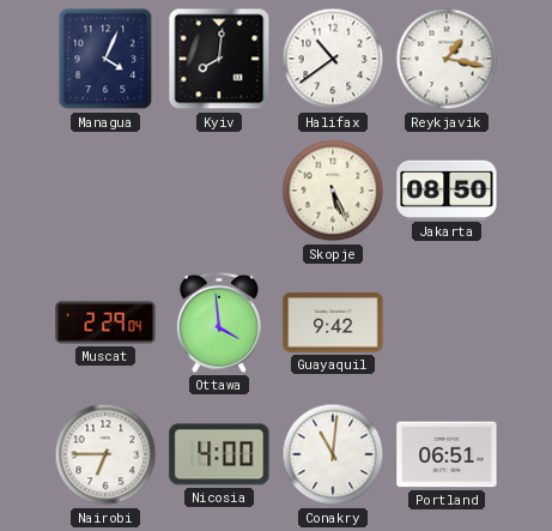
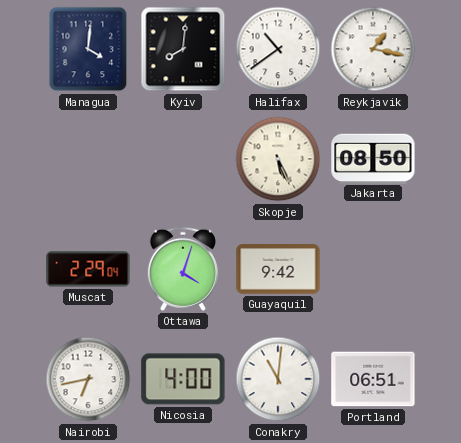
Managua: 4:04 -> 4:01
Ottawa: 3:59 -> 4:03
Nairobi: 6:45 -> 6:43
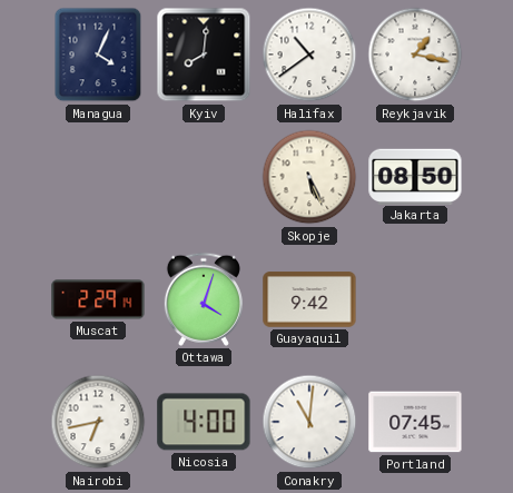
Managua: 4:01 -> 4:04
Muscat: 2:29:04 -> 2:29:14
Portland: 06:51 -> 07:45
